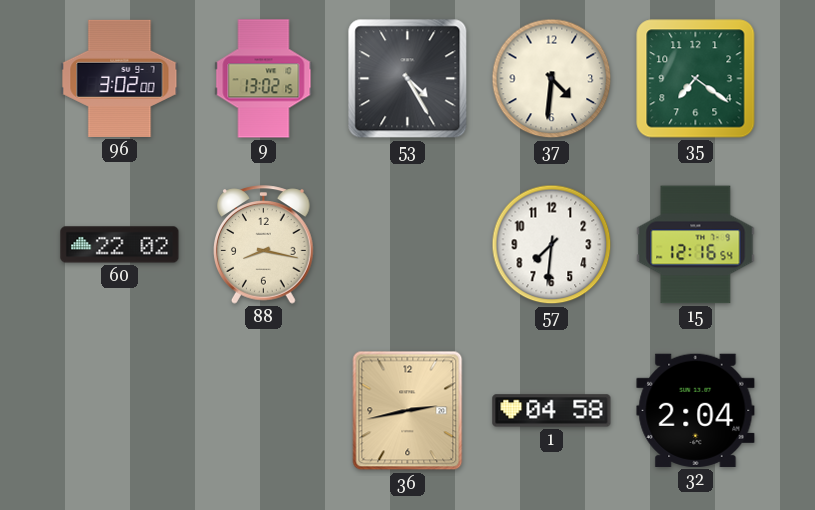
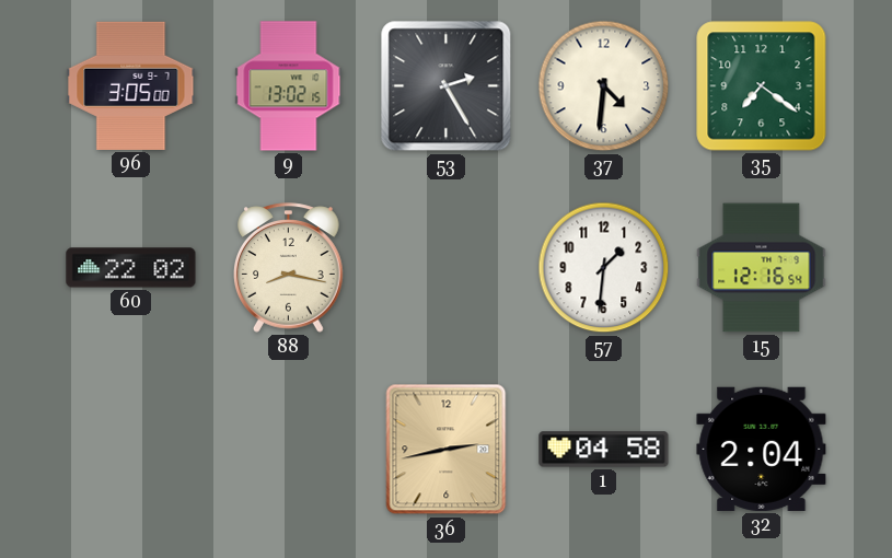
96: 3:02 -> 3:05
53: 4:25 -> 2:25
57: 7:31 -> 1:31
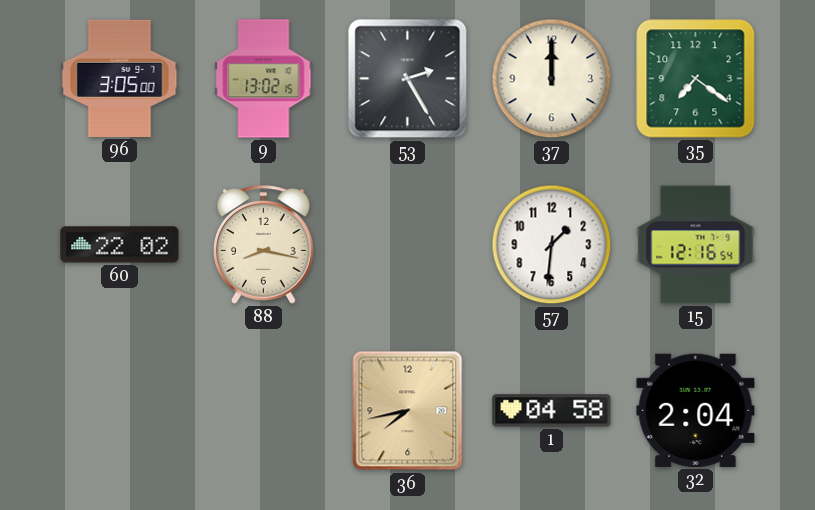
37: 4:31 -> 12:00
36: 2:43 -> 7:43
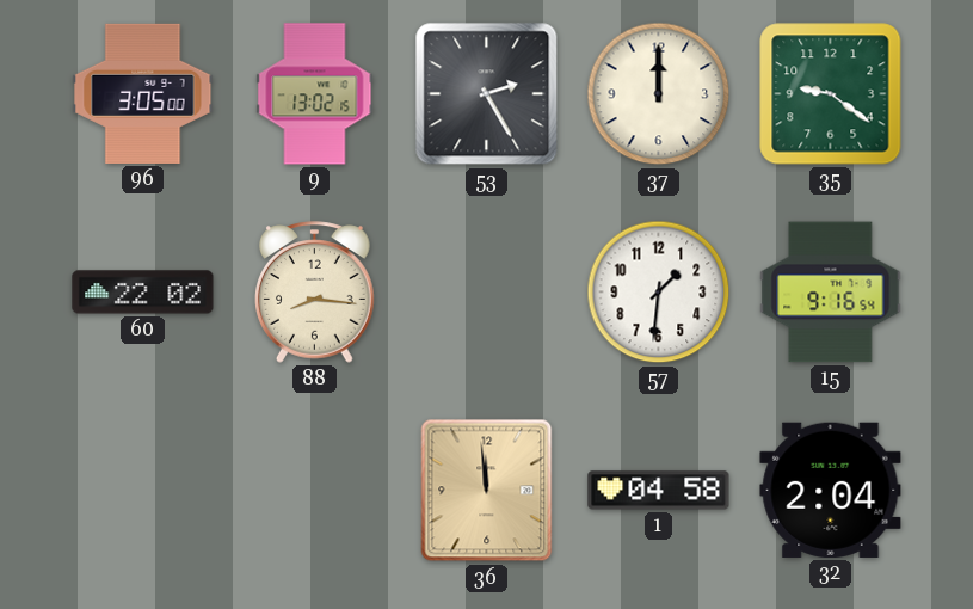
35: 7:21 -> 9:21
88: 8:17 -> 8:16
15: 12:16 -> 9:16
36: 7:43 -> 11:59
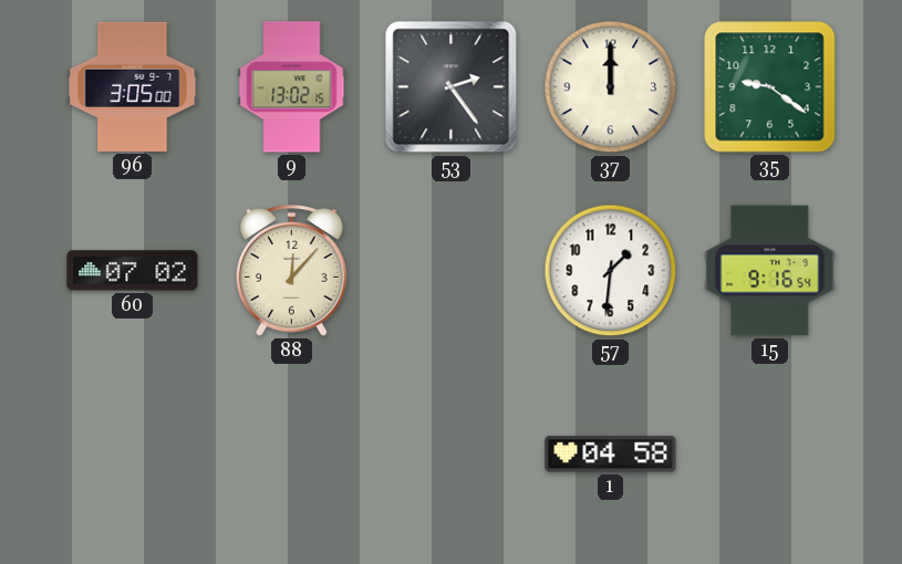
53: 2:25 -> 2:24
60: 22:02 -> 07:02
88: 8:16 -> 12:07
36: 11:59 -> none
32: 2:04 -> none
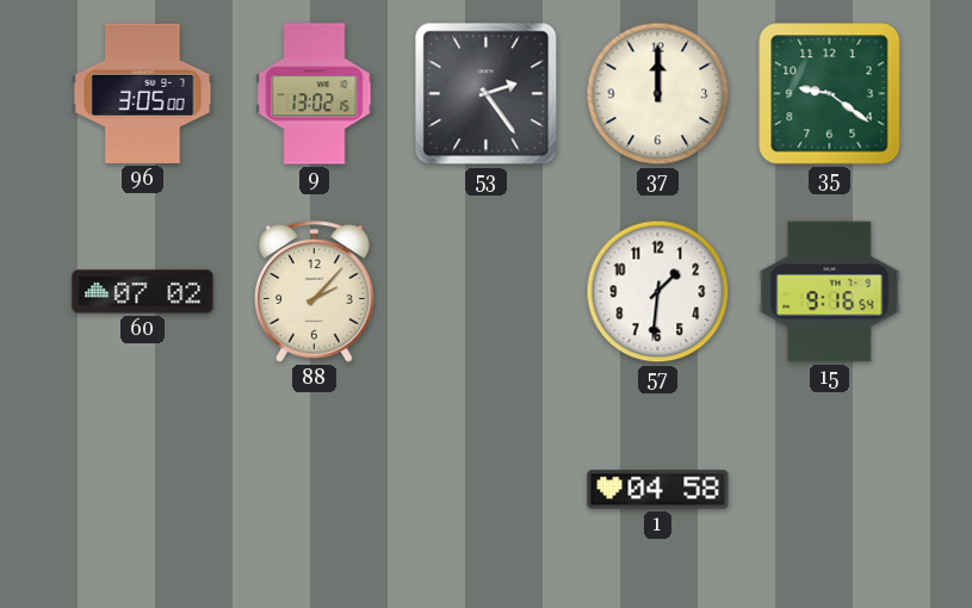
88: 12:07 -> 2:07
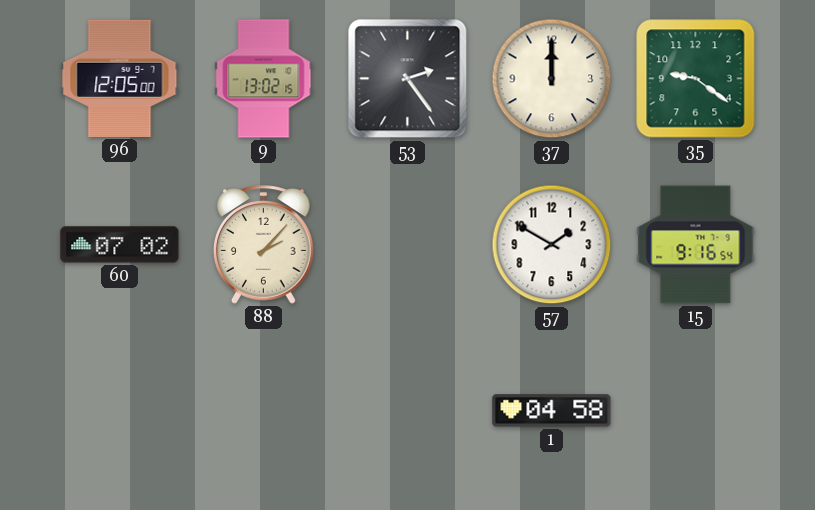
96: 3:05 -> 12:05
57: 1:31 -> 1:50
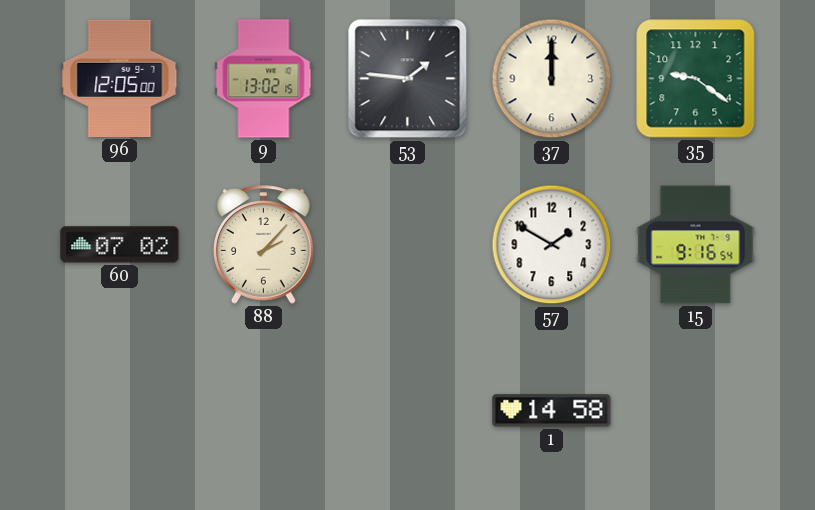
53: 2:24 -> 1:46
1: 04:58 -> 14:58
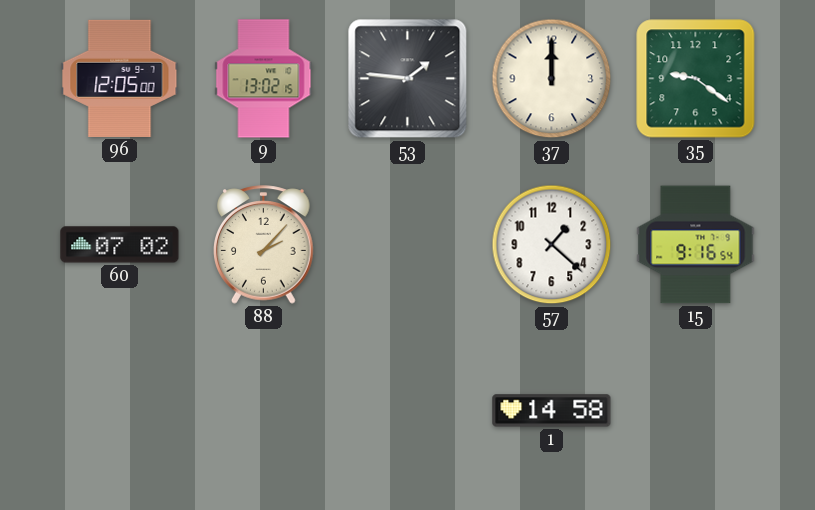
57: 1:50 -> 1:22
